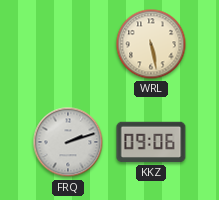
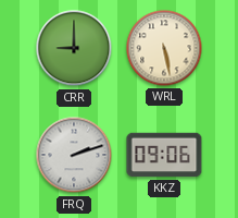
CRR: none -> 9:00
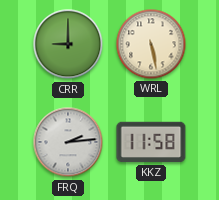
FRQ: 2:12 -> 2:14
KKZ: 09:06 -> 11:58
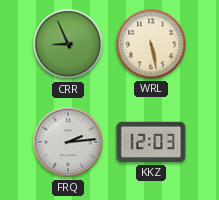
CRR: 9:00 -> 8:56
KKZ: 11:58 -> 12:03
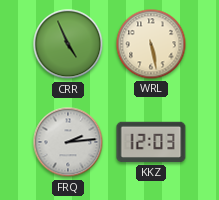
CRR: 8:56 -> 4:56
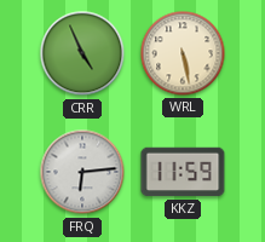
FRQ: 2:14 -> 6:14
KKZ: 12:03 -> 11:59
